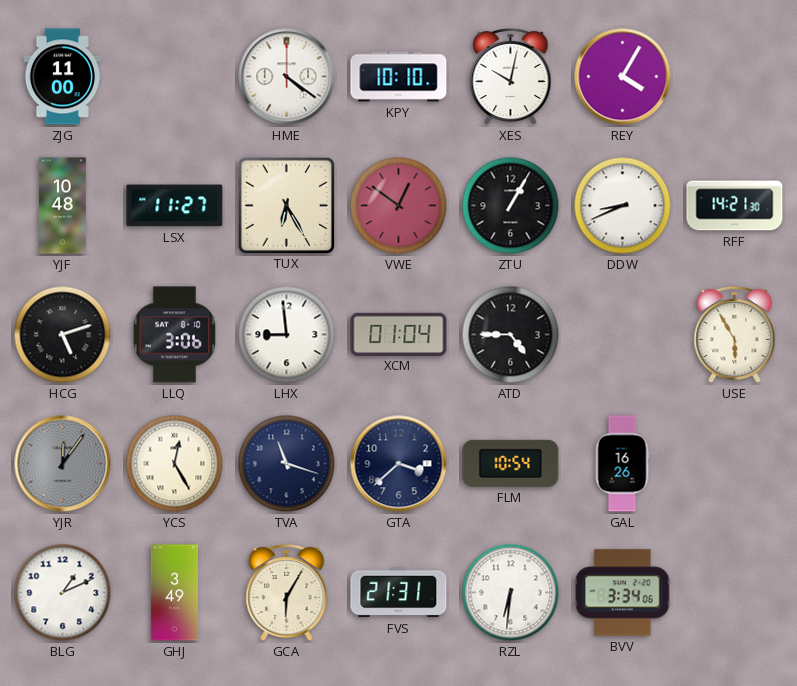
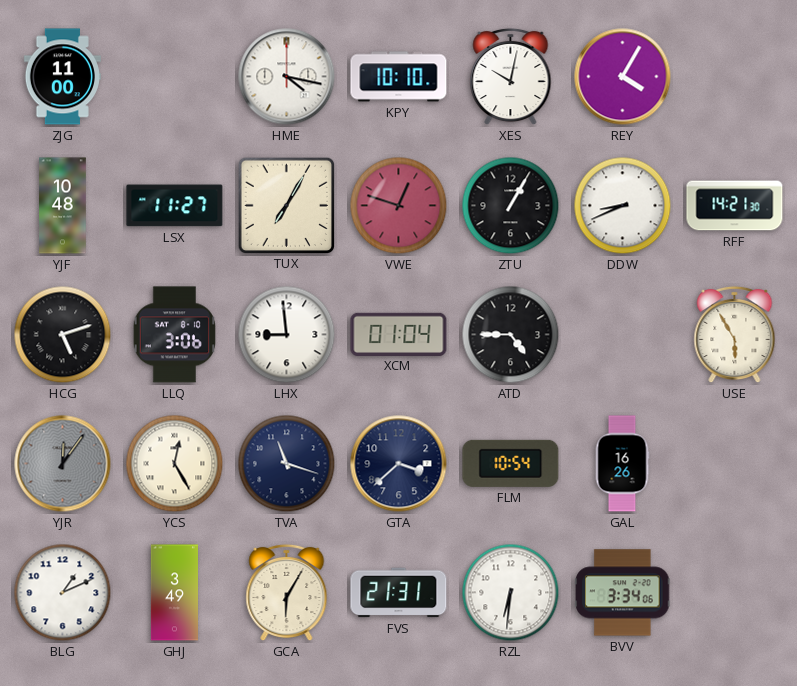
HME: 4:21 -> 4:17
TUX: 6:25 -> 7:05
VWE: 12:51 -> 12:48
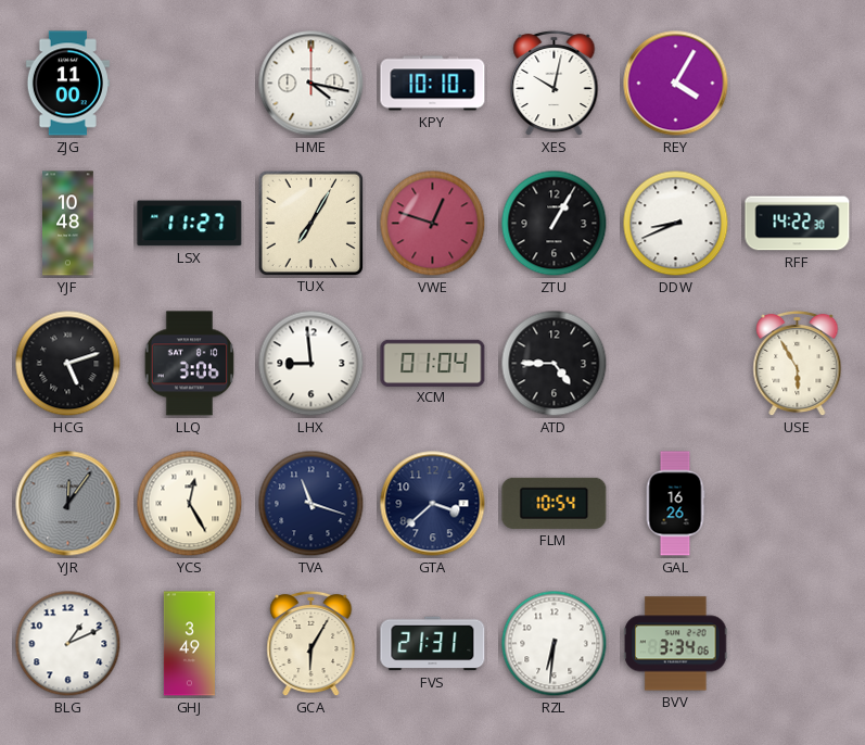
RFF: 14:21 -> 14:22
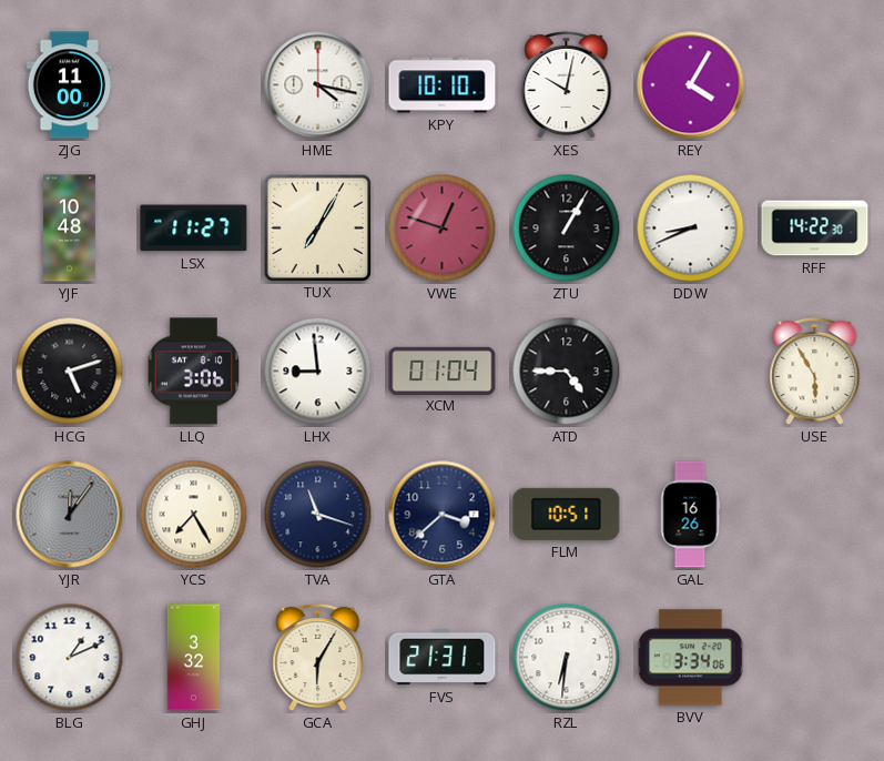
YCS: 12:25 -> 7:25
FLM: 10:54 -> 10:51
GHJ: 3:49 -> 3:32
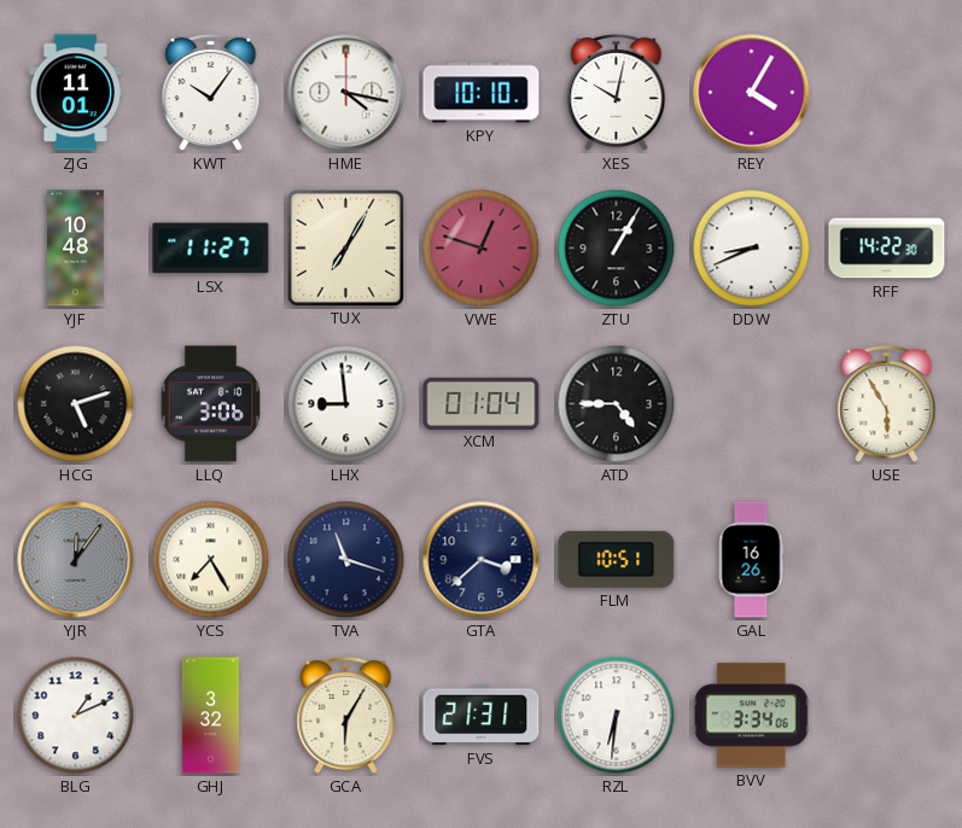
ZJG: 11:00 -> 11:01
KWT: none -> 10:06
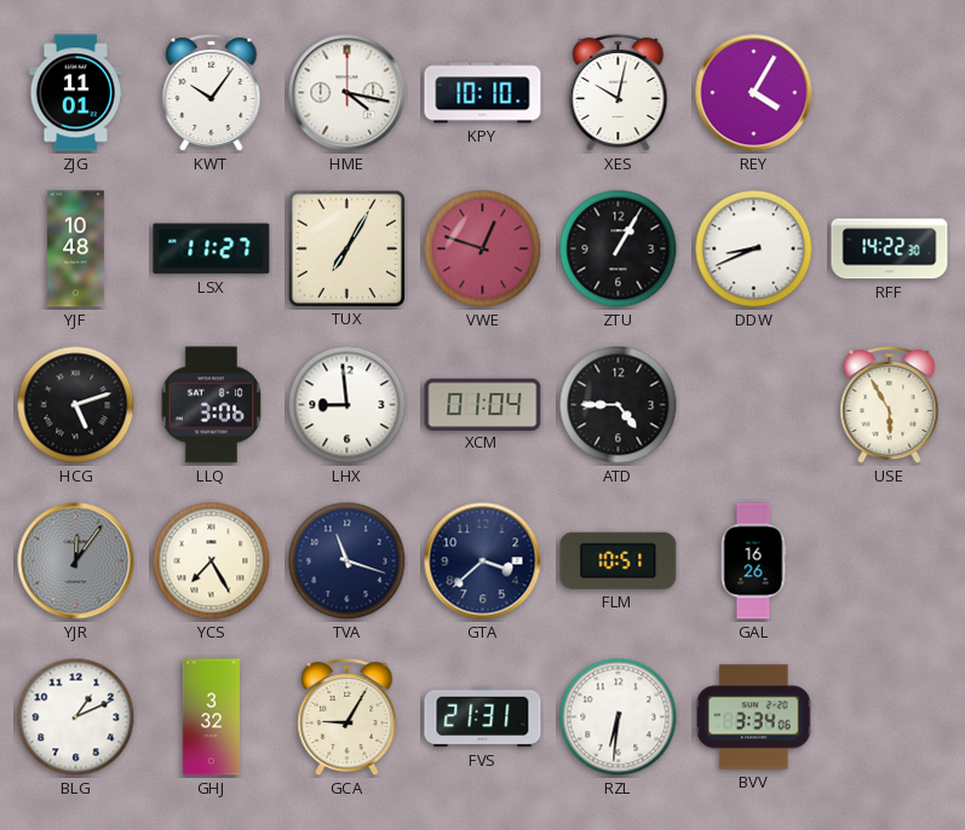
GCA: 6:05 -> 9:05
